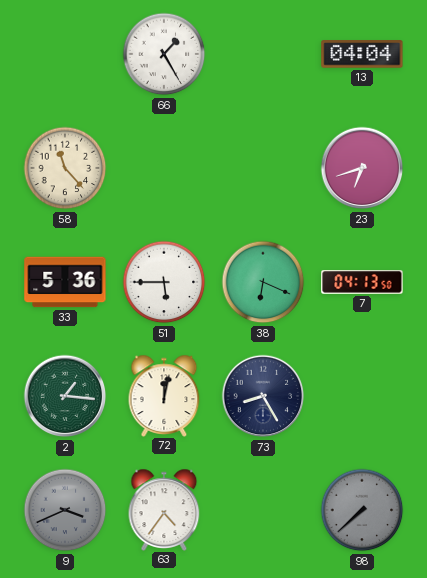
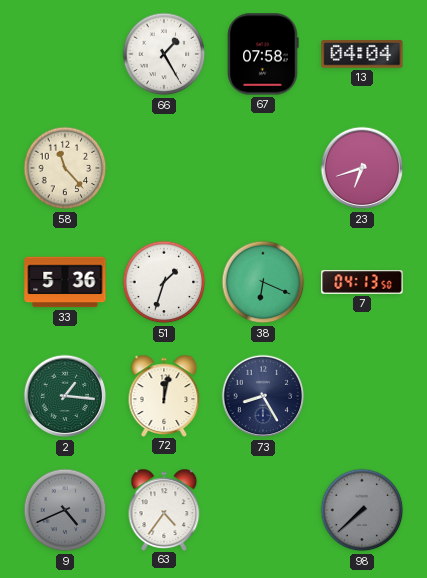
67: none -> 07:58
51: 5:45 -> 1:33
9: 3:41 -> 4:41
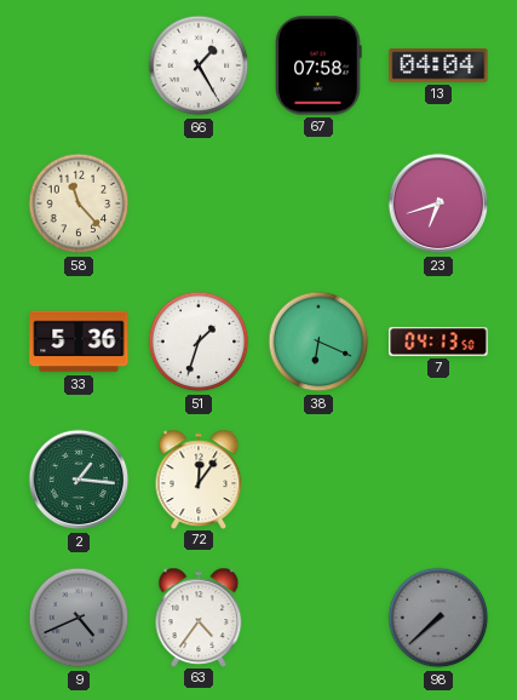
72: 12:02 -> 12:06
73: 8:25 -> none
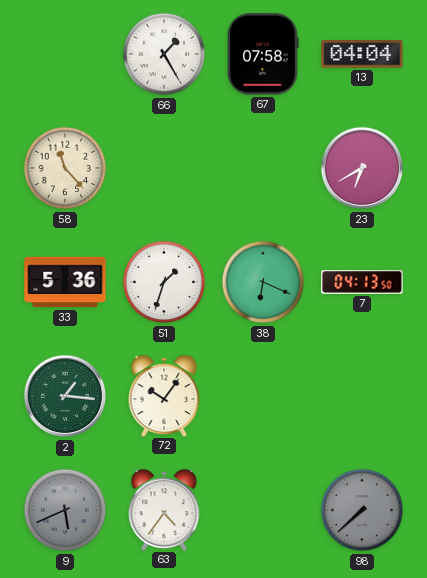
23: 6:42 -> 6:40
72: 12:06 -> 10:06
9: 4:41 -> 5:41
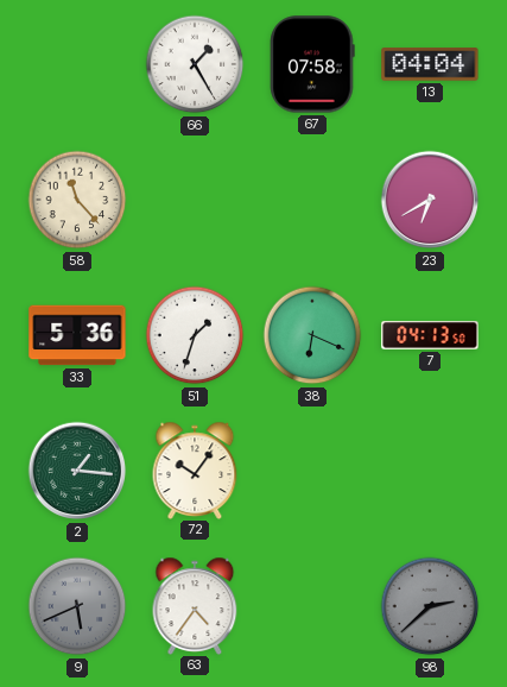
98: 7:38 -> 2:38
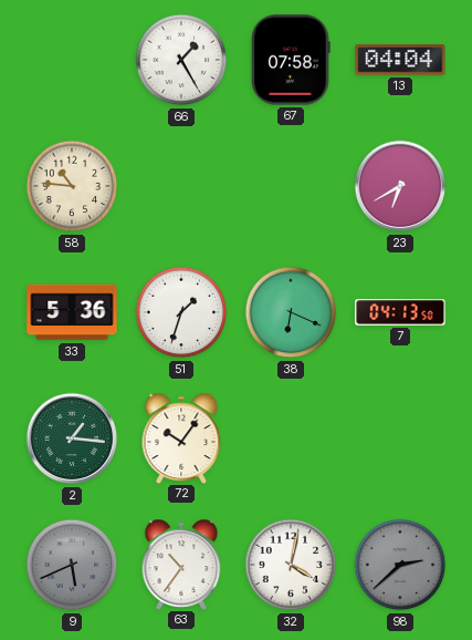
58: 11:23 -> 10:46
63: 4:36 -> 10:36
32: none -> 4:02
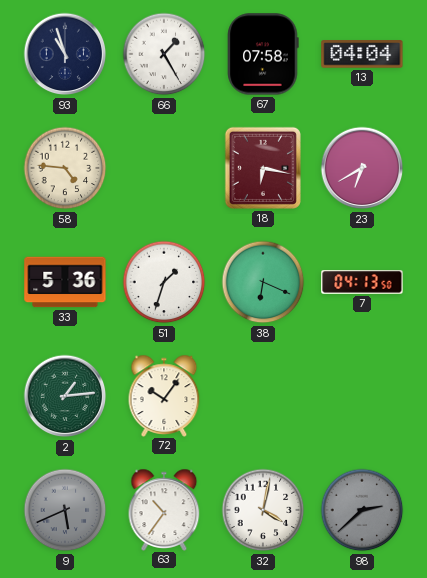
93: none -> 10:57
58: 10:46 -> 4:46
18: none -> 6:17
2: 1:16 -> 1:14
